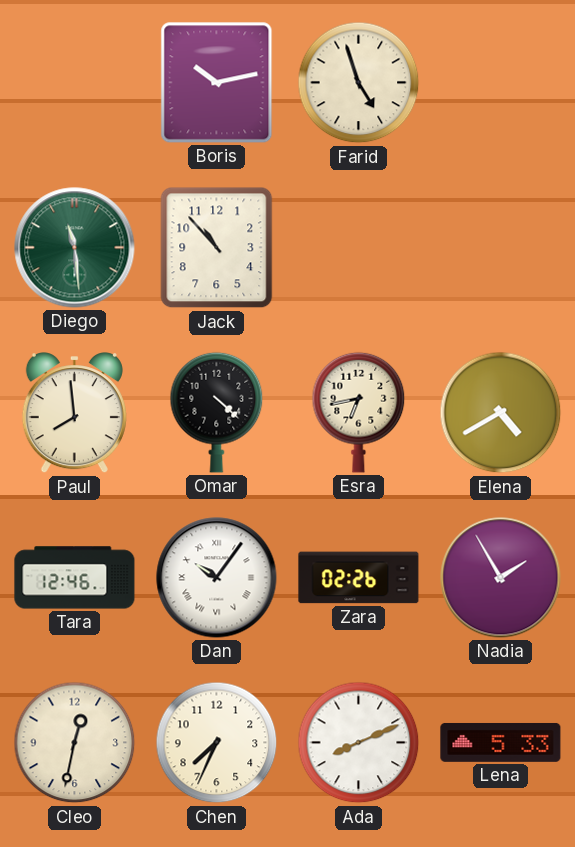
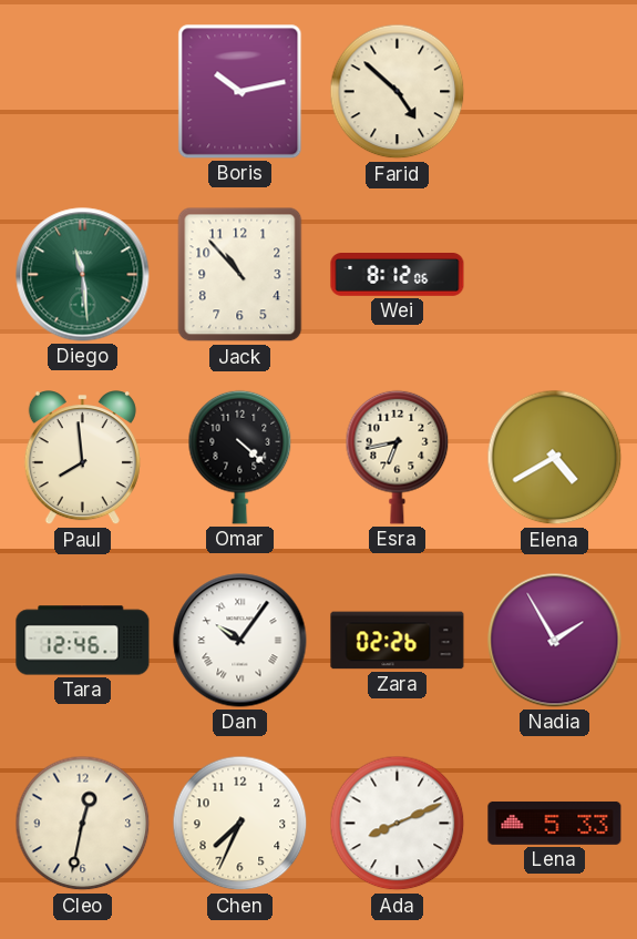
Farid: 4:57 -> 4:52
Wei: none -> 8:12
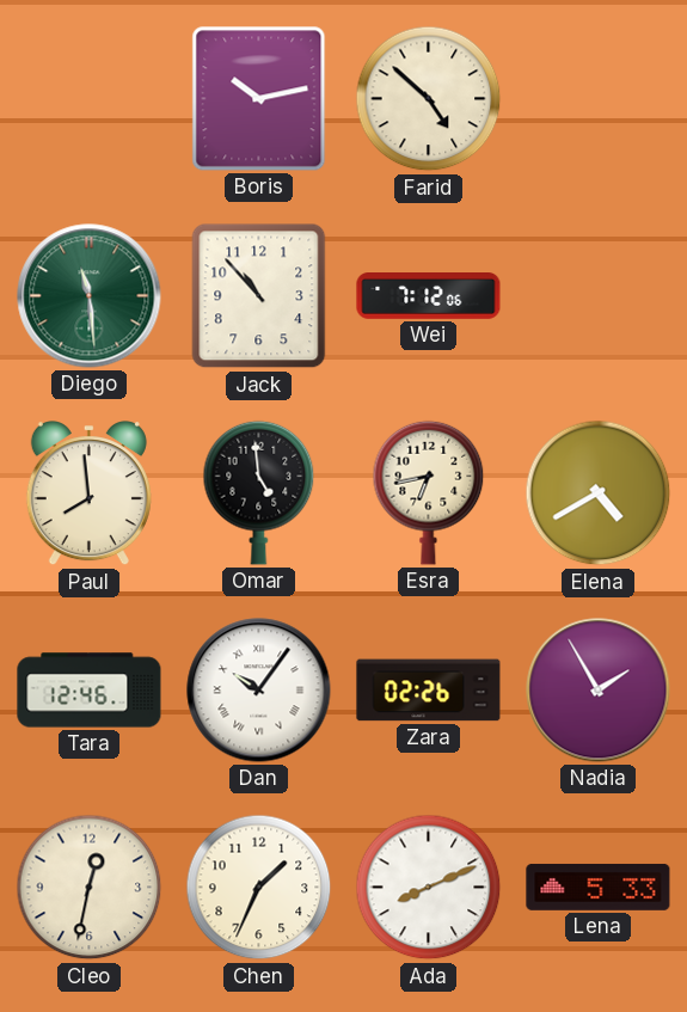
Wei: 8:12 -> 7:12
Omar: 4:22 -> 4:59
Chen: 7:34 -> 1:34
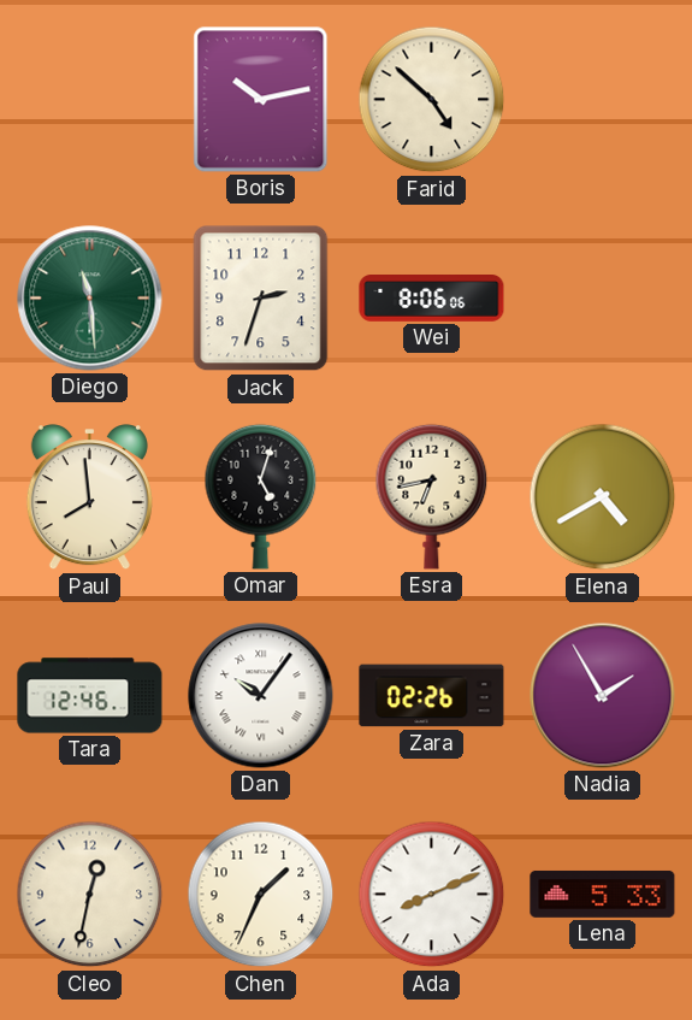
Jack: 10:53 -> 2:33
Wei: 7:12 -> 8:06
Omar: 4:59 -> 5:03
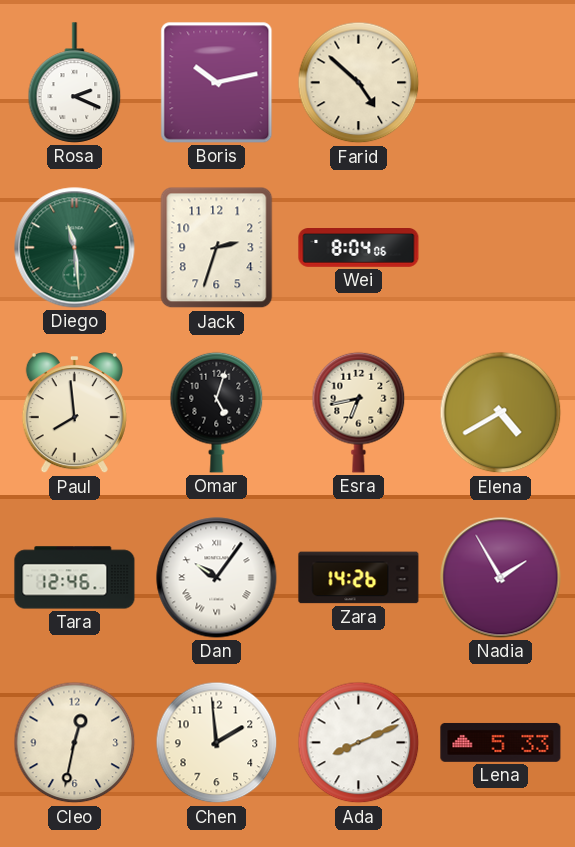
Rosa: none -> 2:19
Wei: 8:06 -> 8:04
Zara: 02:26 -> 14:26
Chen: 1:34 -> 1:59
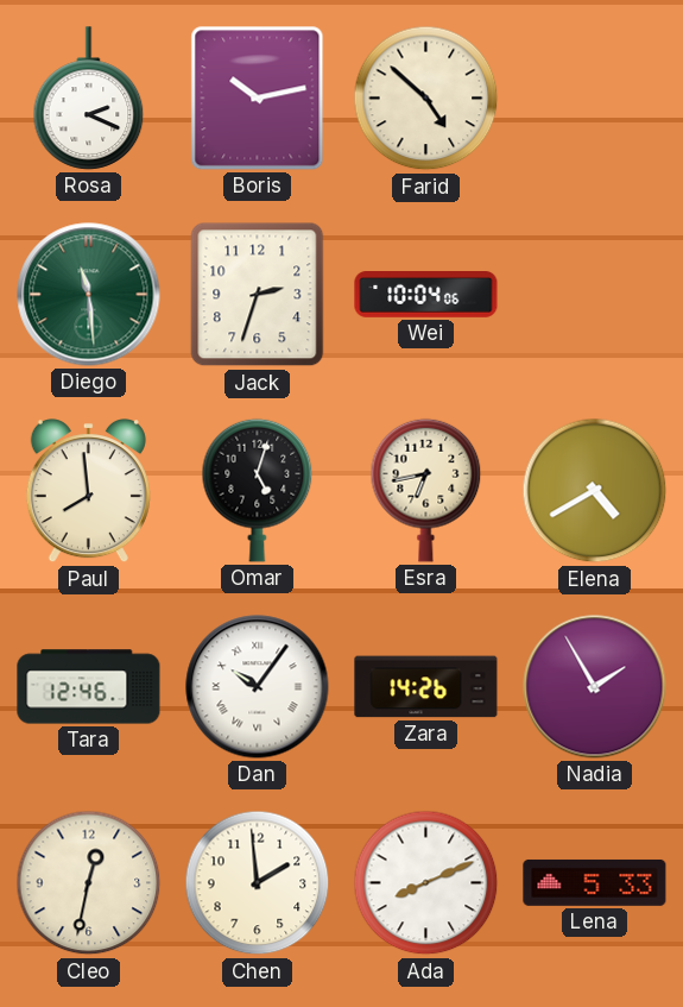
Wei: 8:04 -> 10:04
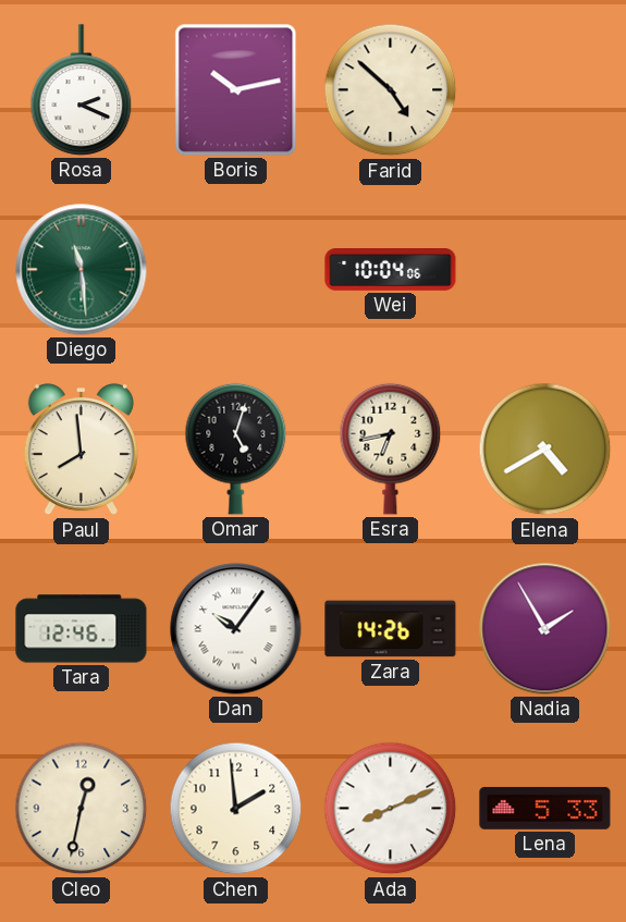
Jack: 2:33 -> none
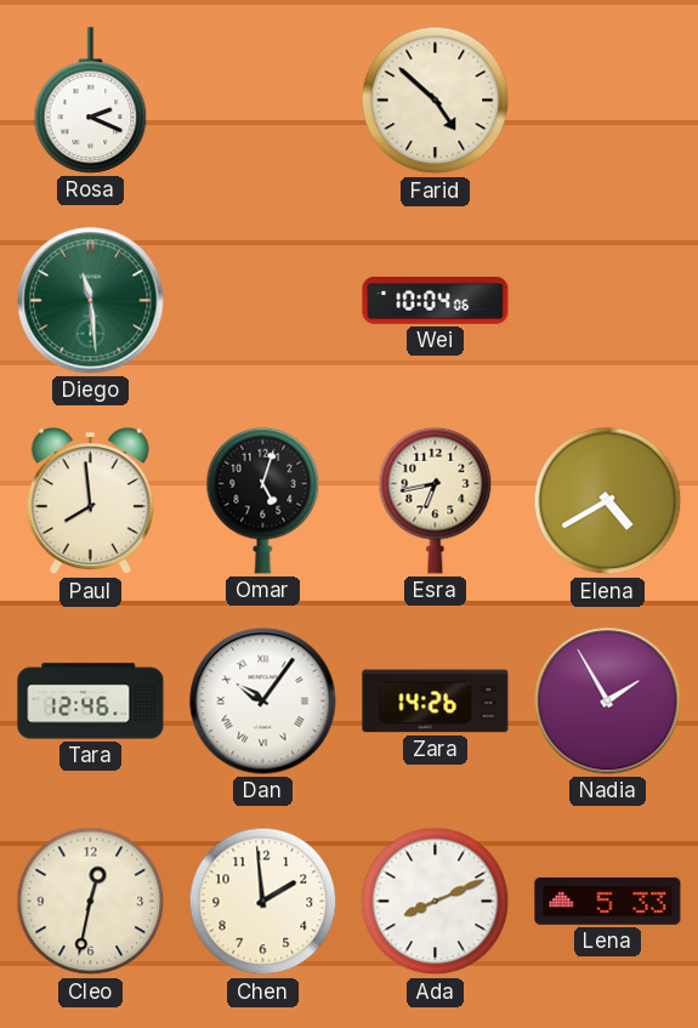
Boris: 10:13 -> none
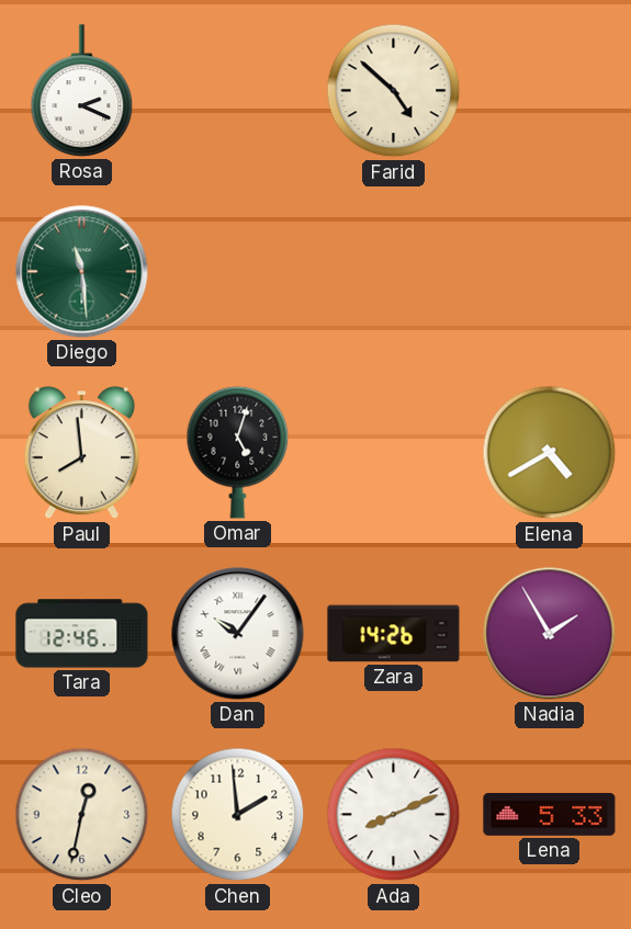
Wei: 10:04 -> none
Esra: 6:43 -> none
